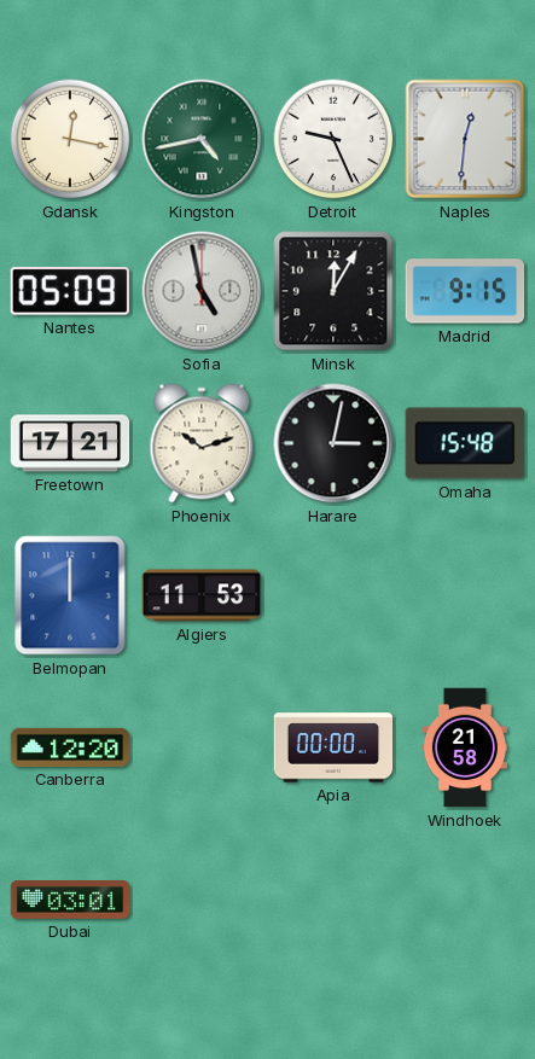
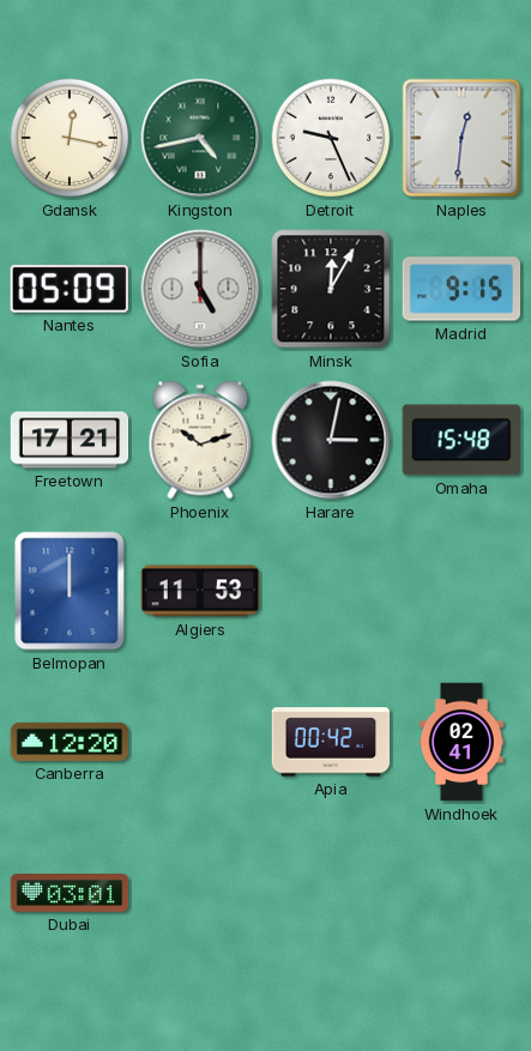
Sofia: 4:58 -> 5:00
Apia: 00:00 -> 00:42
Windhoek: 21:58 -> 02:41
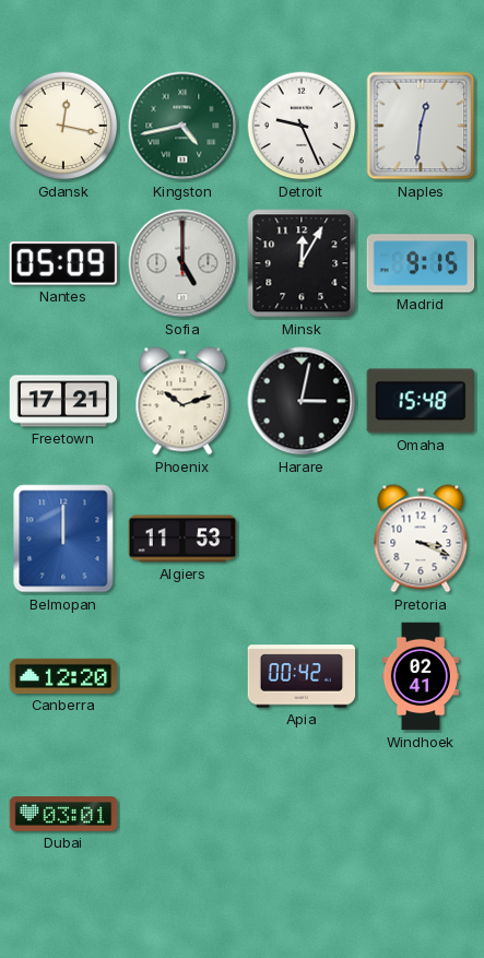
Pretoria: none -> 3:19
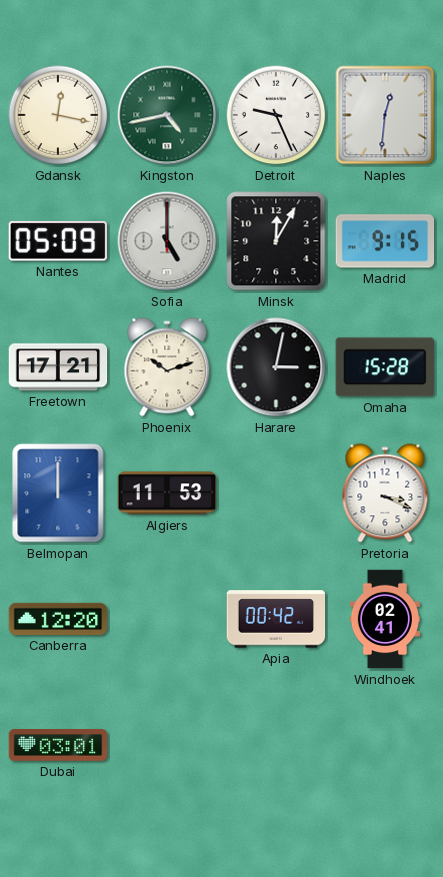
Omaha: 15:48 -> 15:28
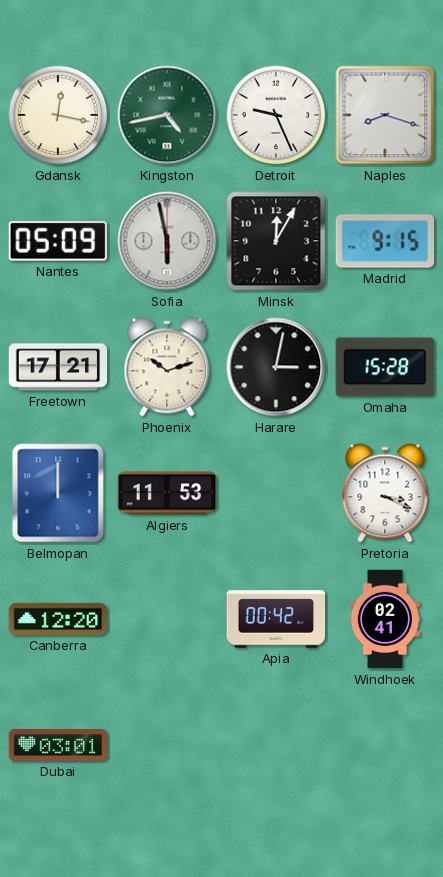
Naples: 12:31 -> 8:18
Sofia: 5:00 -> 5:58
